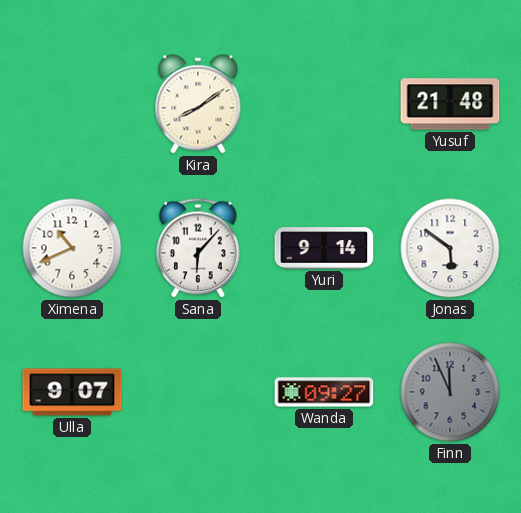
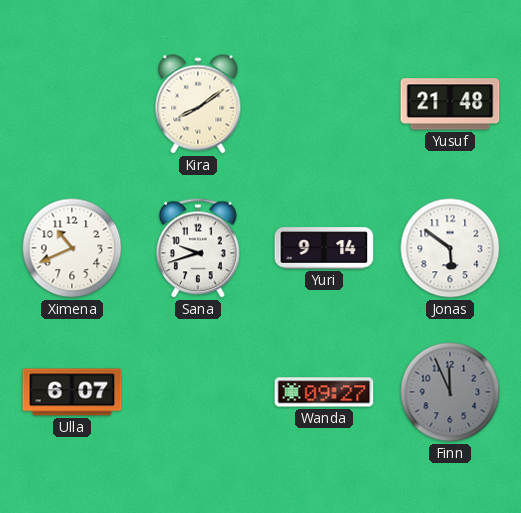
Sana: 6:07 -> 9:42
Ulla: 9:07 -> 6:07
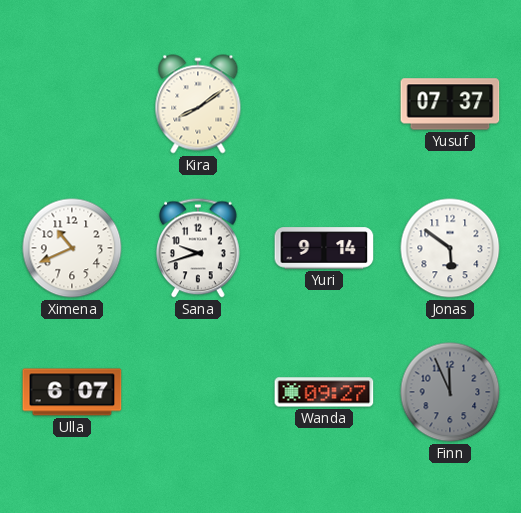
Yusuf: 21:48 -> 07:37
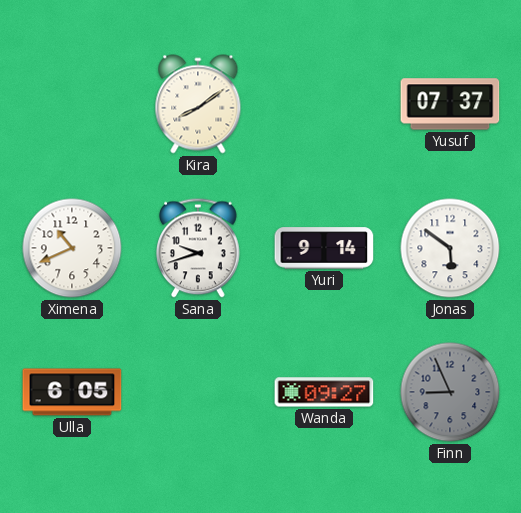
Ulla: 6:07 -> 6:05
Finn: 11:56 -> 8:56
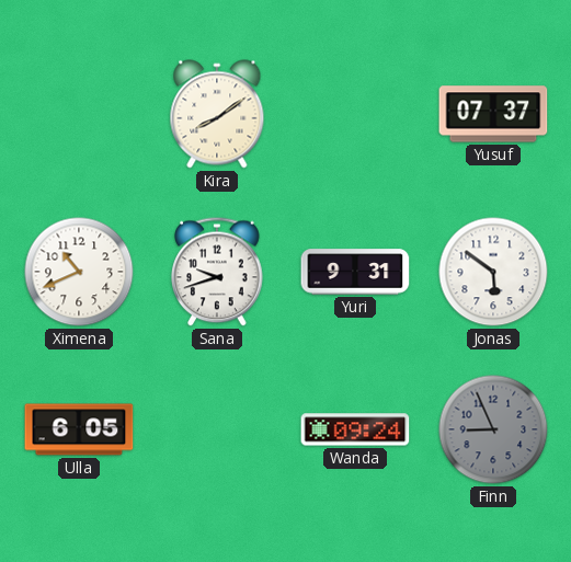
Yuri: 9:14 -> 9:31
Wanda: 09:27 -> 09:24
